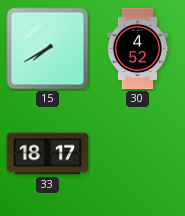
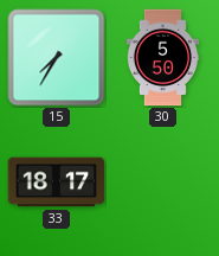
15: 7:40 -> 7:35
30: 4:52 -> 5:50
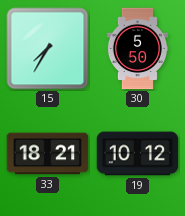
33: 18:17 -> 18:21
19: none -> 10:12
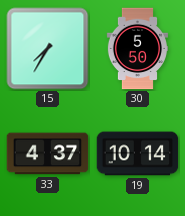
33: 18:21 -> 4:37
19: 10:12 -> 10:14
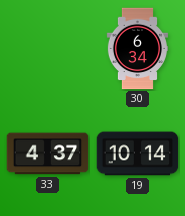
15: 7:35 -> none
30: 5:50 -> 6:34
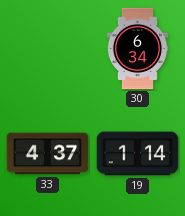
19: 10:14 -> 1:14
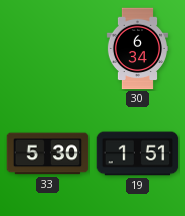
33: 4:37 -> 5:30
19: 1:14 -> 1:51
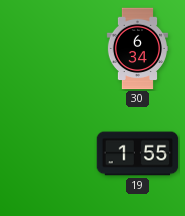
33: 5:30 -> none
19: 1:51 -> 1:55
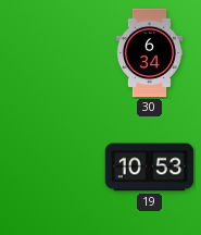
19: 1:55 -> 10:53
